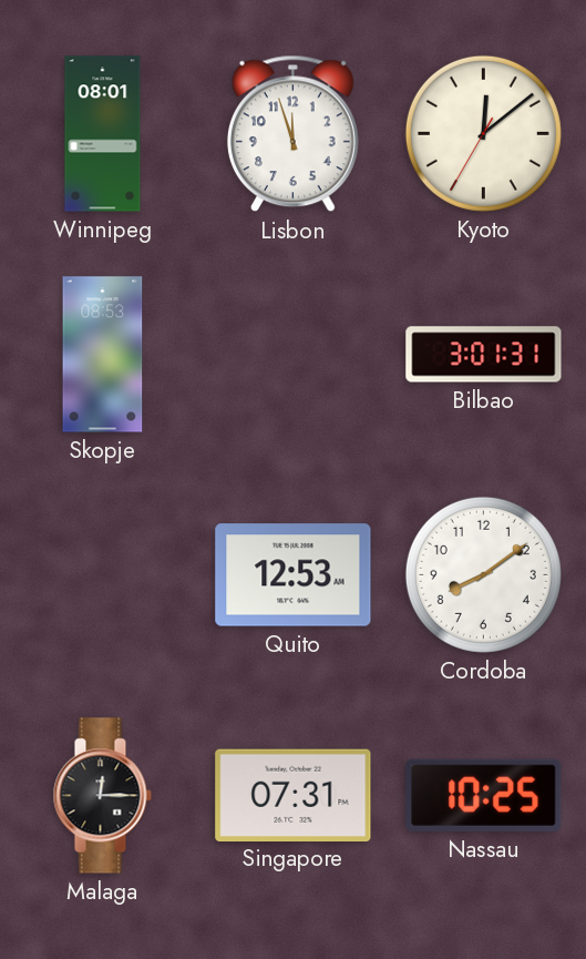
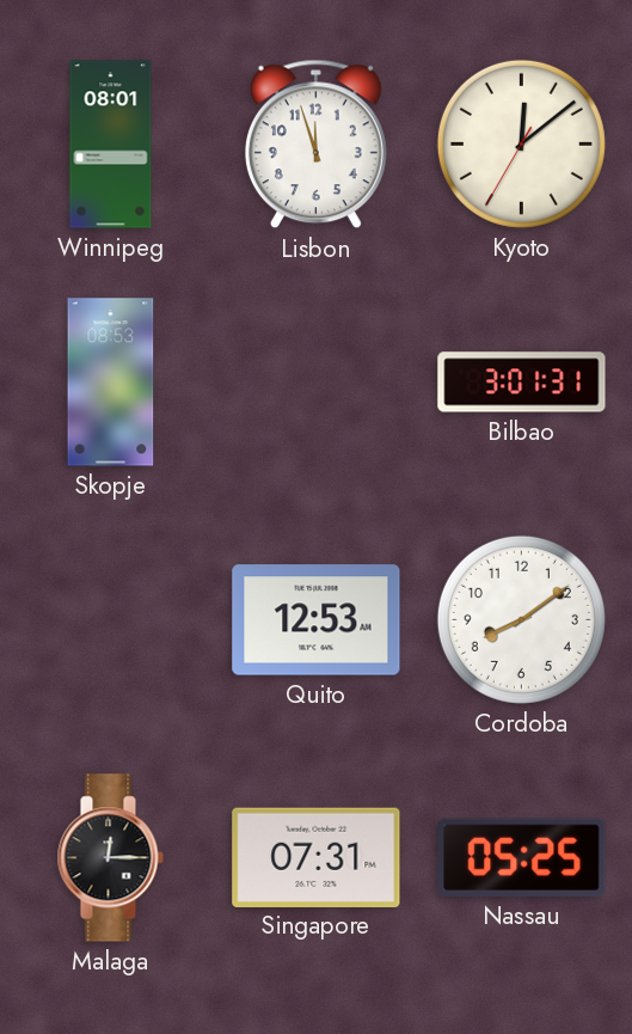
Nassau: 10:25 -> 05:25
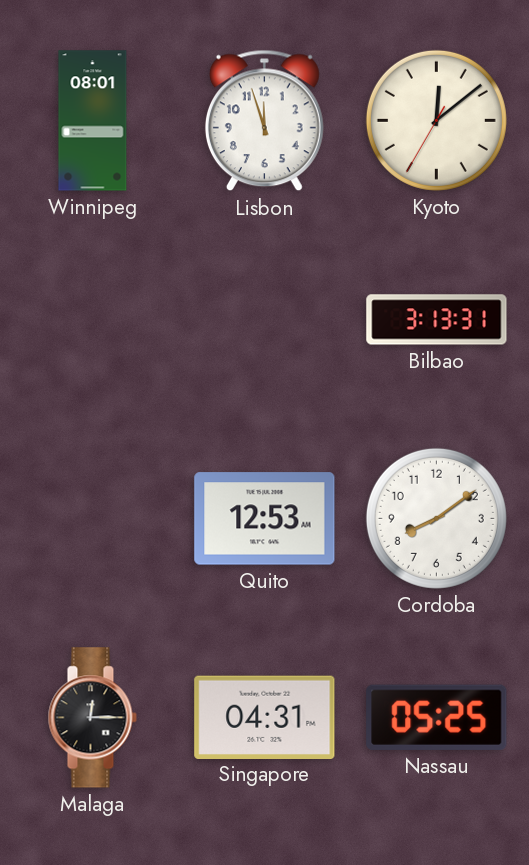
Skopje: 08:53 -> none
Bilbao: 3:01 -> 3:13
Singapore: 07:31 -> 04:31
